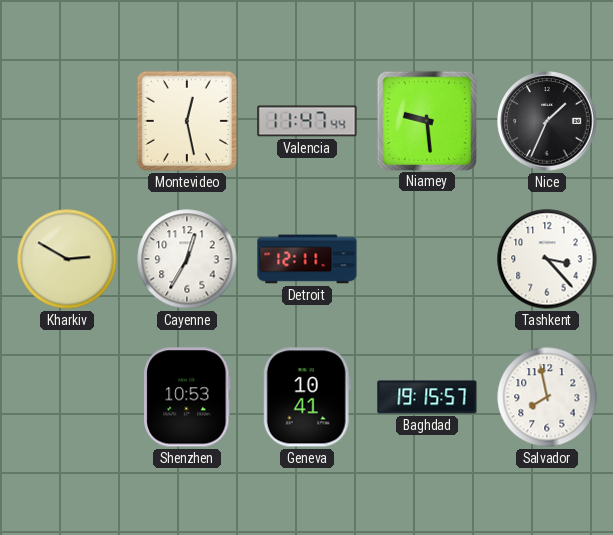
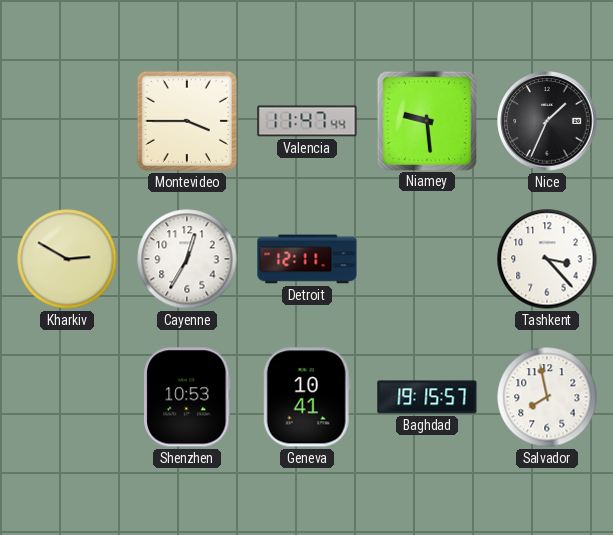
Montevideo: 12:28 -> 3:45
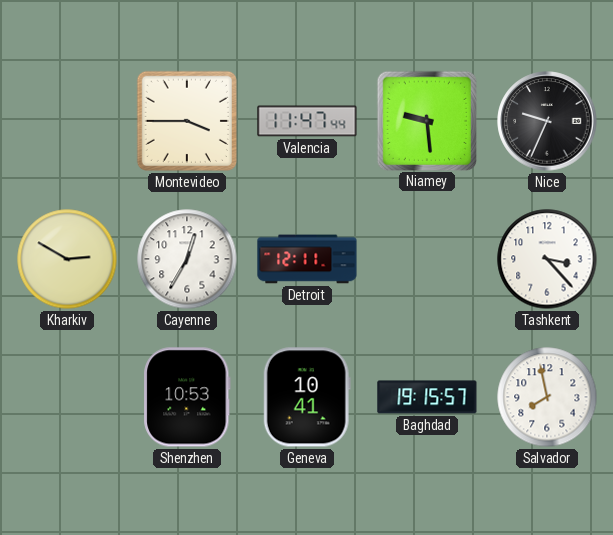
Nice: 1:34 -> 9:34
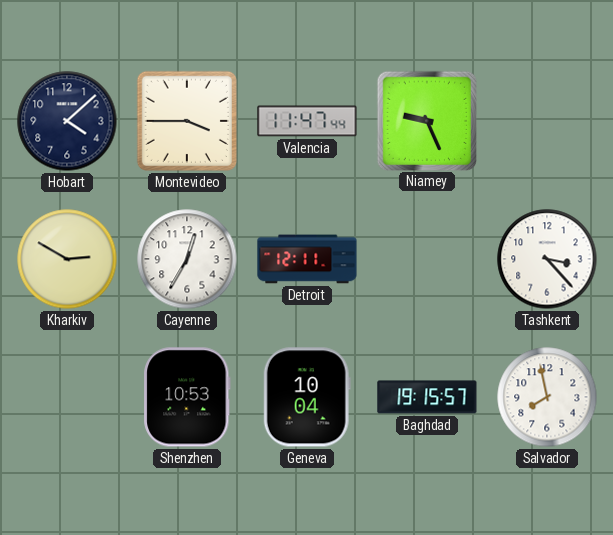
Hobart: none -> 4:08
Niamey: 9:29 -> 9:26
Nice: 9:34 -> none
Geneva: 10:41 -> 10:04
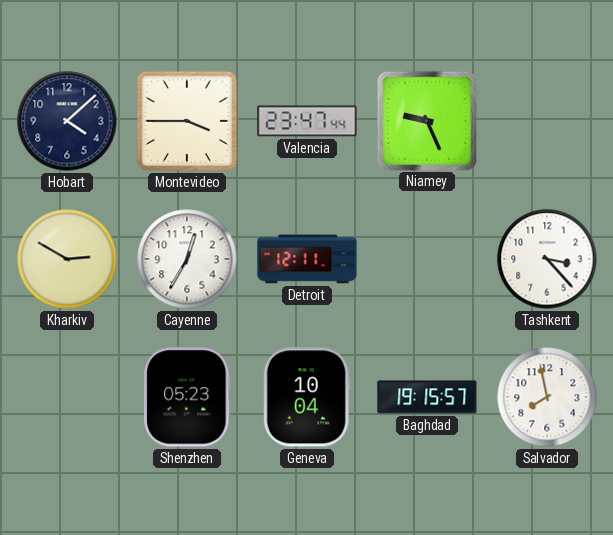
Valencia: 11:47 -> 23:47
Shenzhen: 10:53 -> 05:23
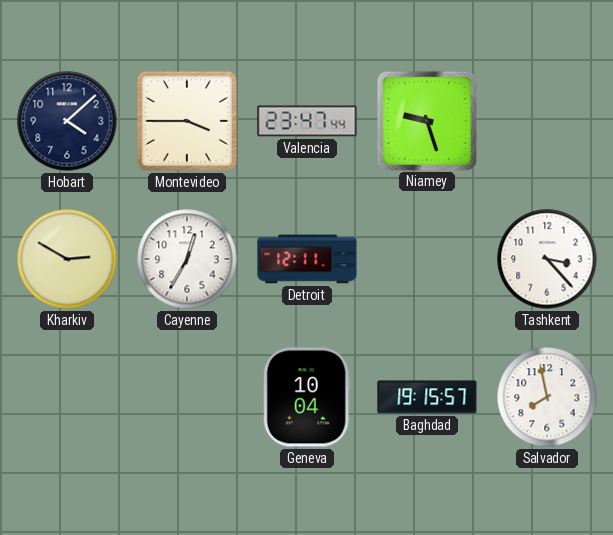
Niamey: 9:26 -> 9:27
Shenzhen: 05:23 -> none
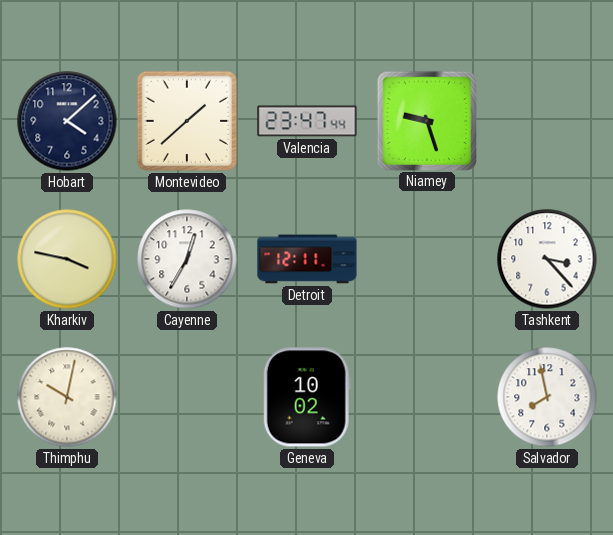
Montevideo: 3:45 -> 1:38
Kharkiv: 2:50 -> 3:47
Thimphu: none -> 10:02
Geneva: 10:04 -> 10:02
Baghdad: 19:15 -> none
